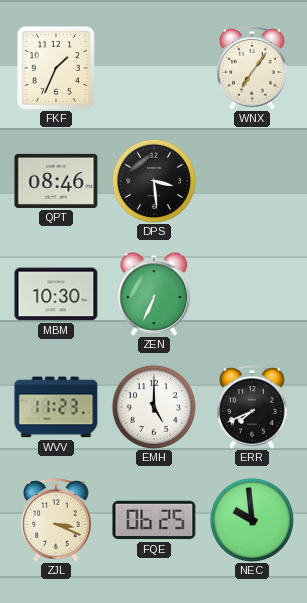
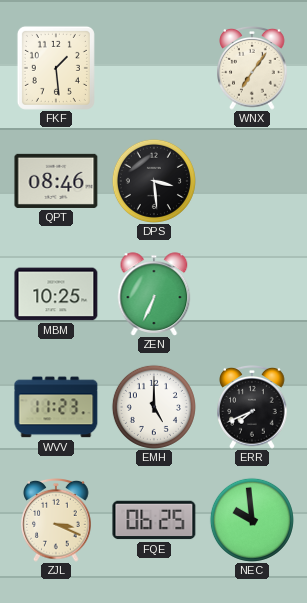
FKF: 1:34 -> 1:29
MBM: 10:30 -> 10:25
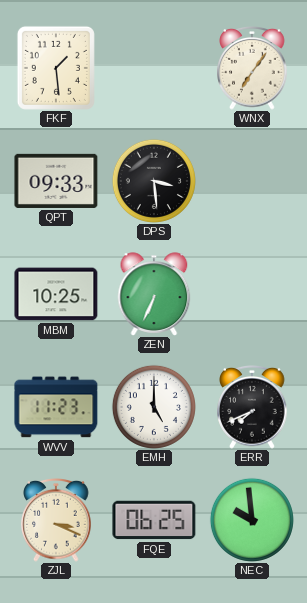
QPT: 08:46 -> 09:33
